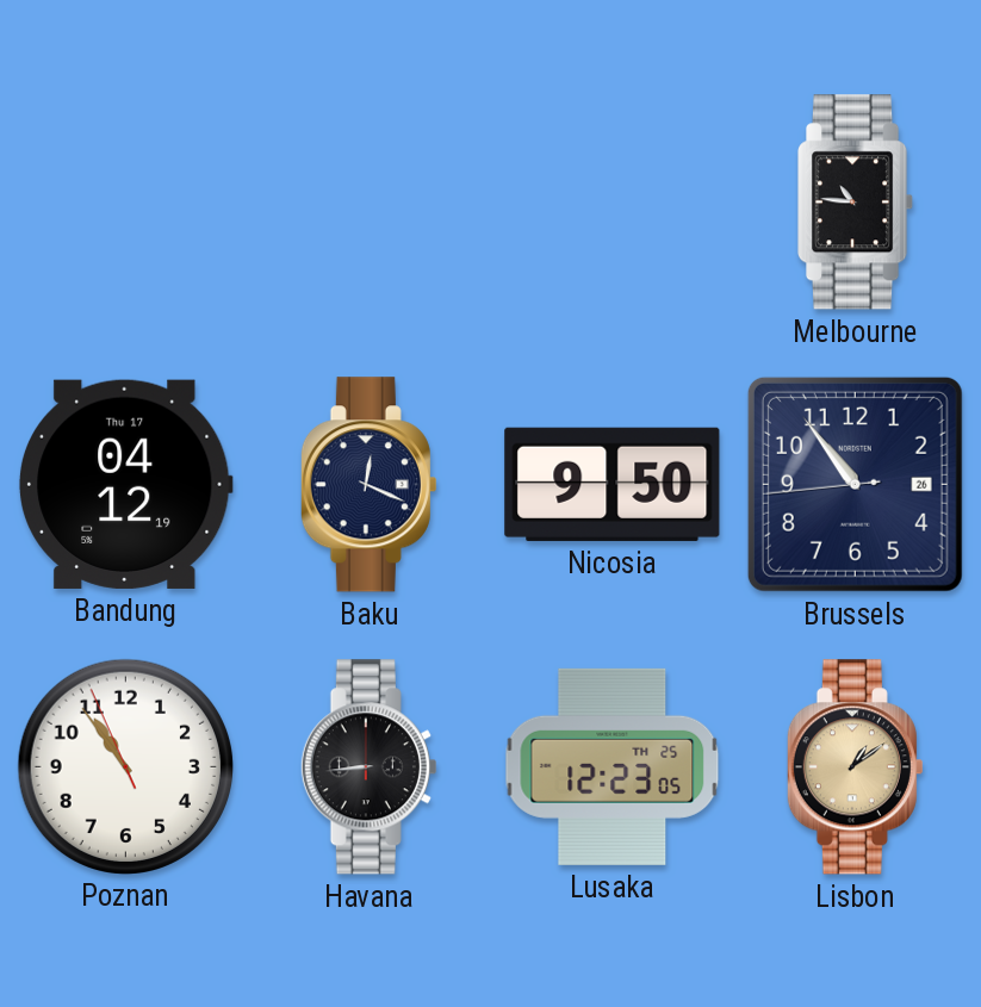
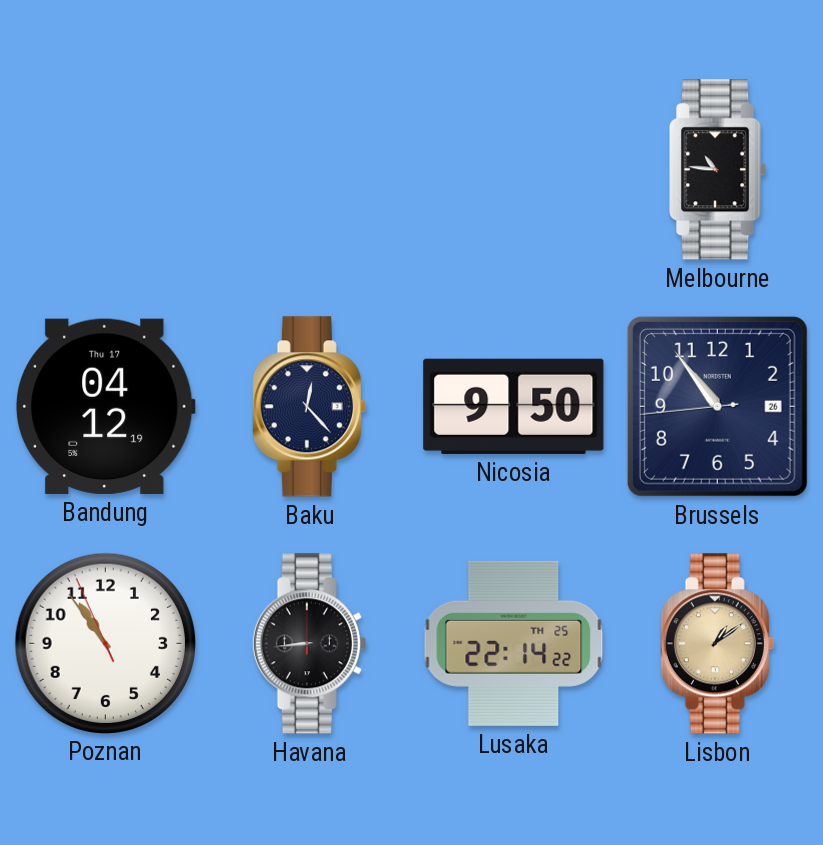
Baku: 12:19 -> 12:23
Lusaka: 12:23 -> 22:14
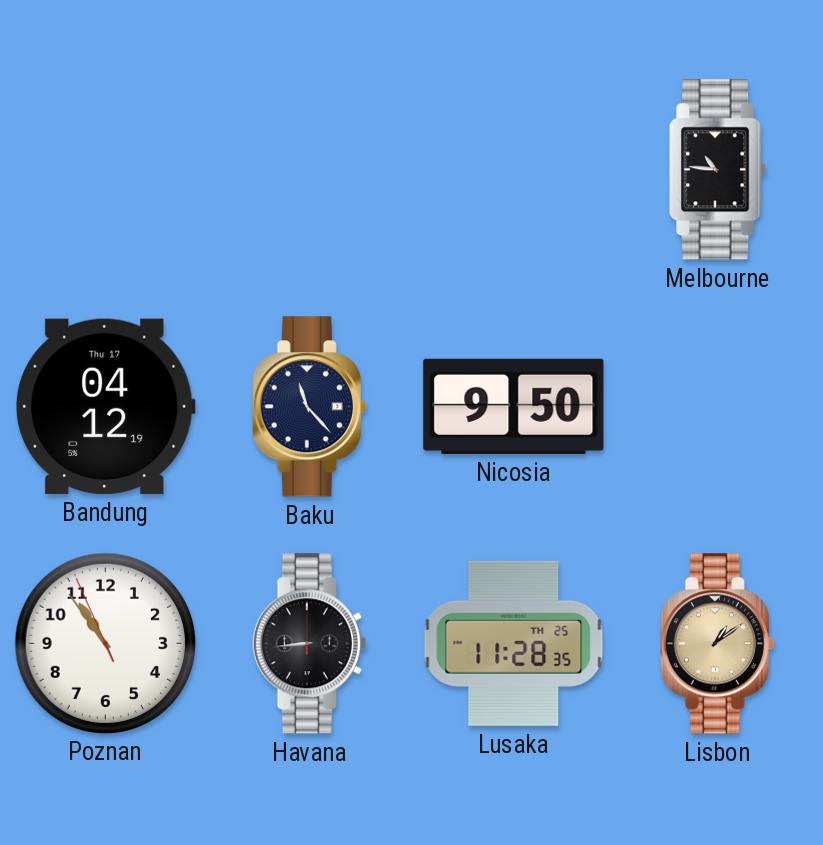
Baku: 12:23 -> 11:23
Brussels: 10:53 -> none
Lusaka: 22:14 -> 11:28
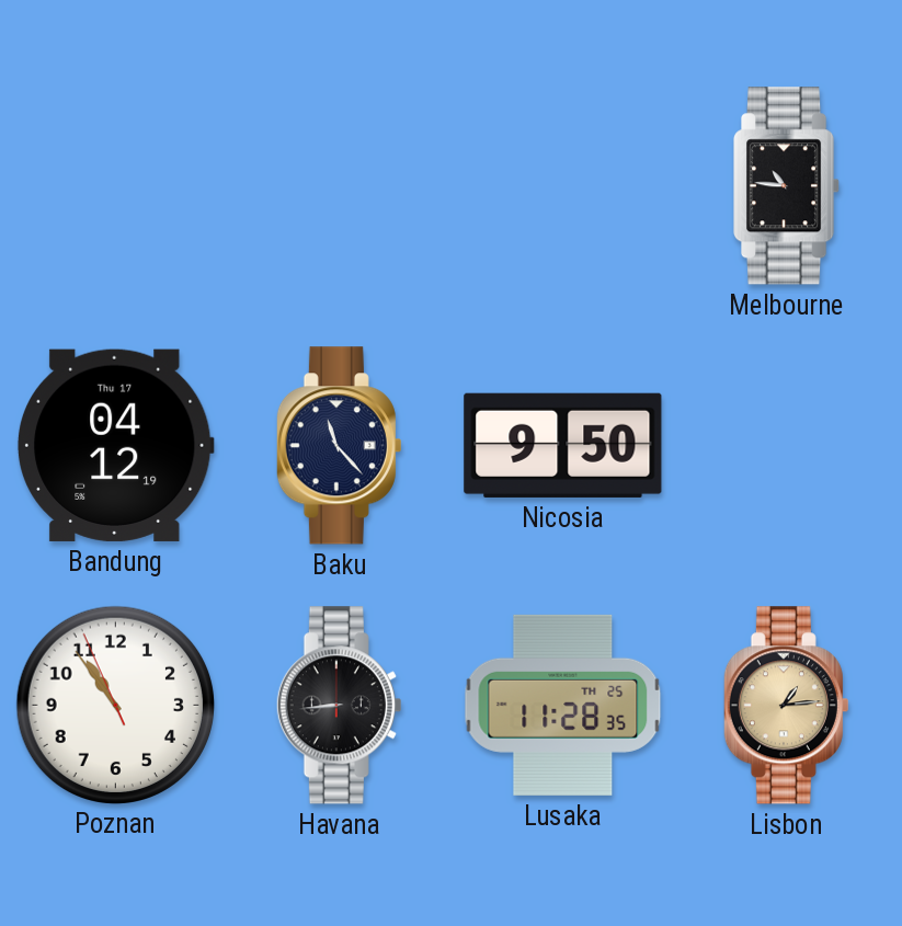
Lisbon: 1:09 -> 1:14
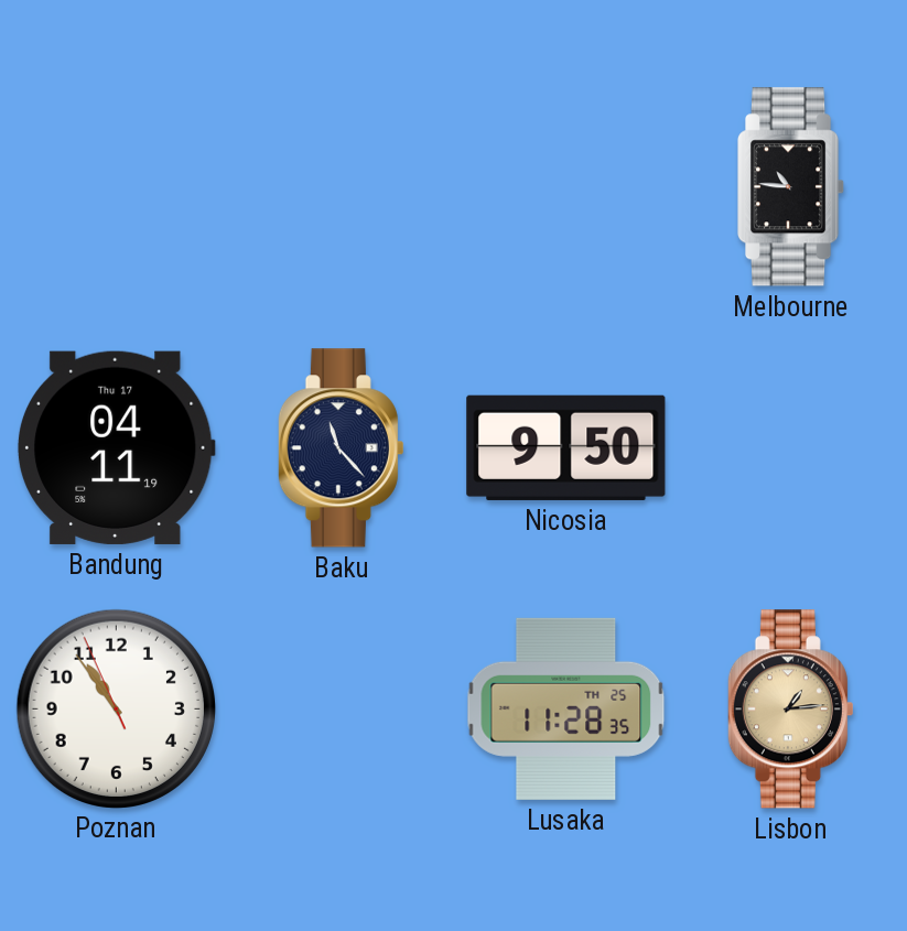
Bandung: 04:12 -> 04:11
Havana: 8:44 -> none
